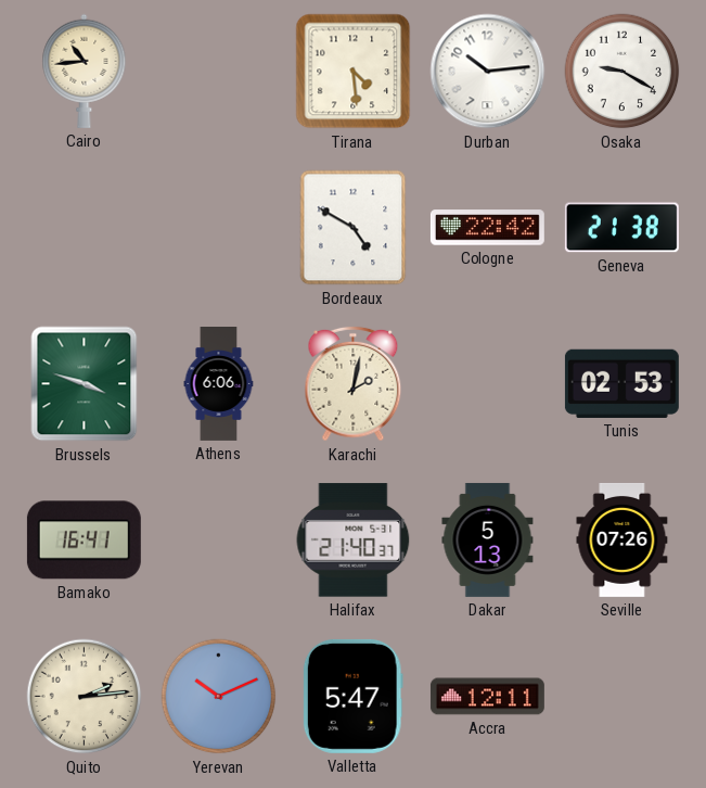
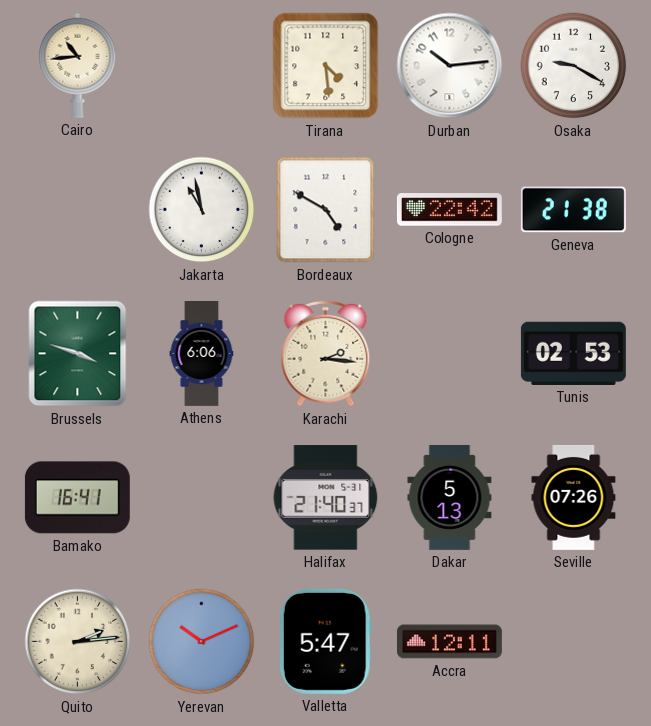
Jakarta: none -> 10:58
Karachi: 2:02 -> 2:16
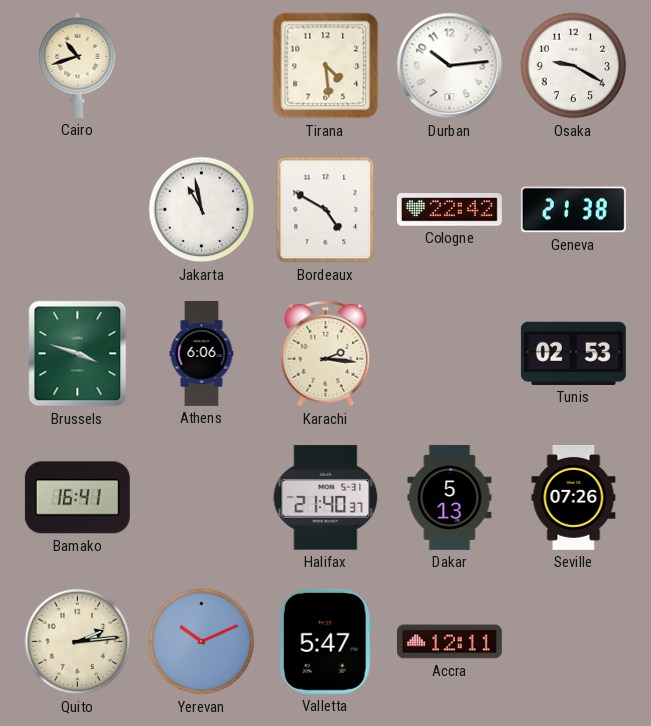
Cairo: 10:44 -> 10:42
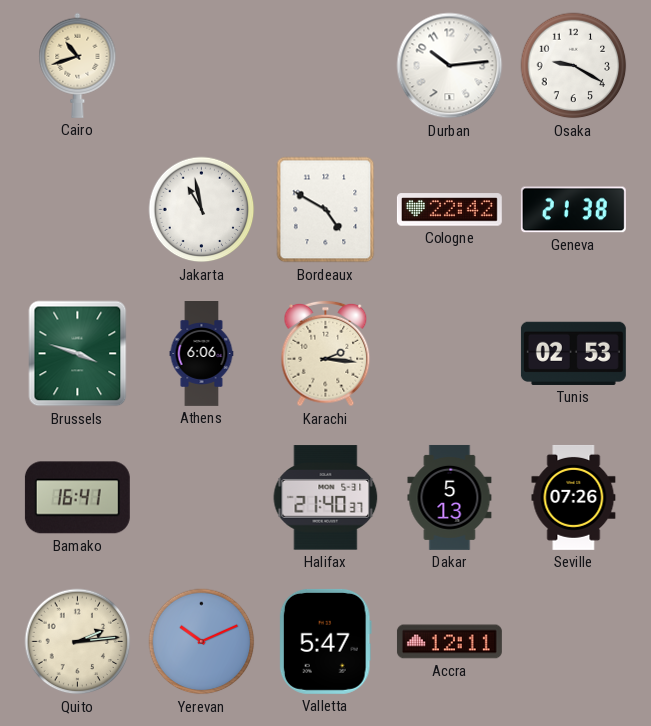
Tirana: 4:29 -> none
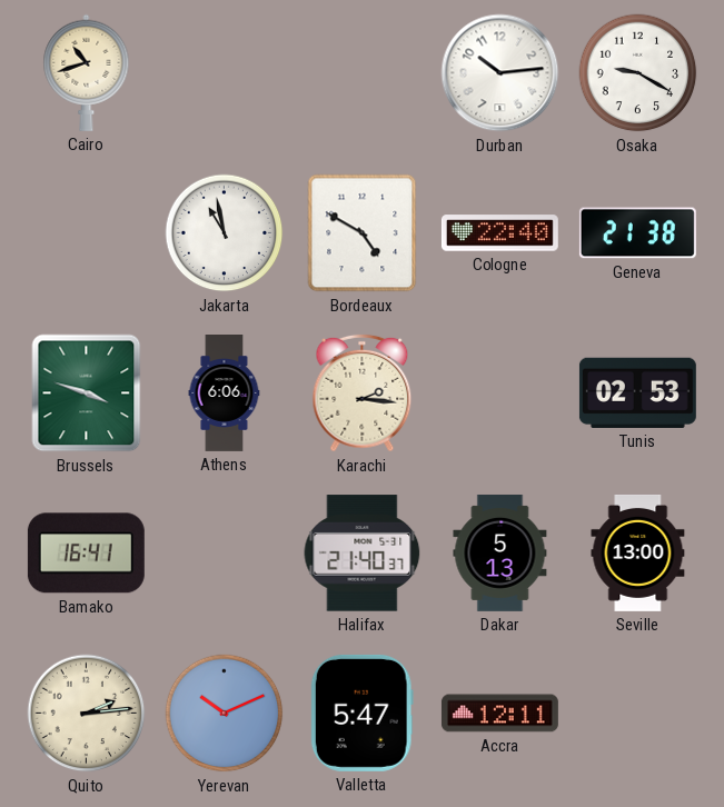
Cologne: 22:42 -> 22:40
Seville: 07:26 -> 13:00
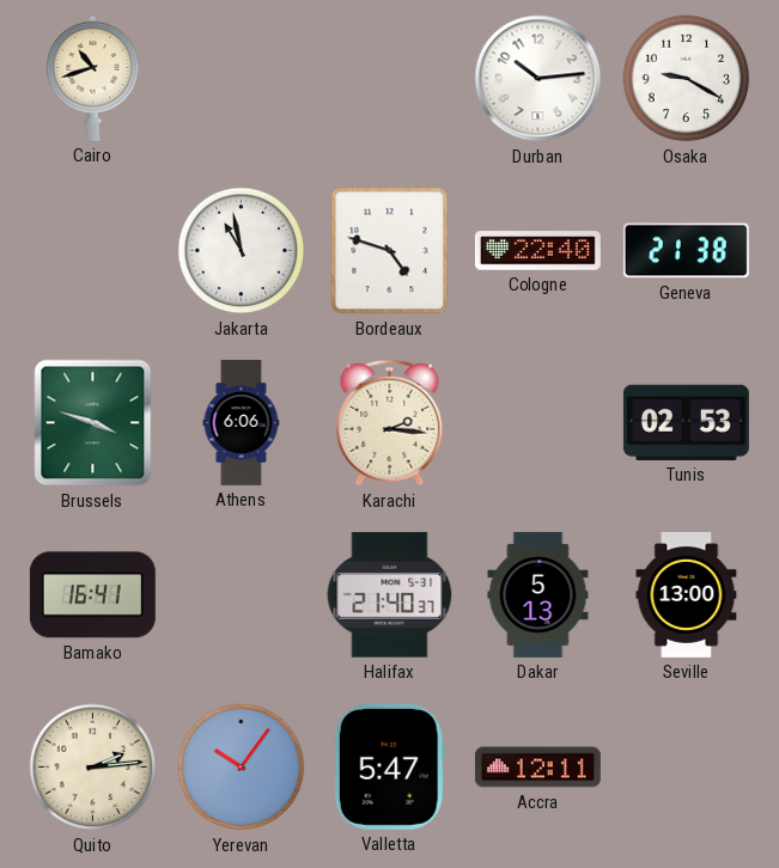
Bordeaux: 4:50 -> 4:48
Yerevan: 10:11 -> 10:06
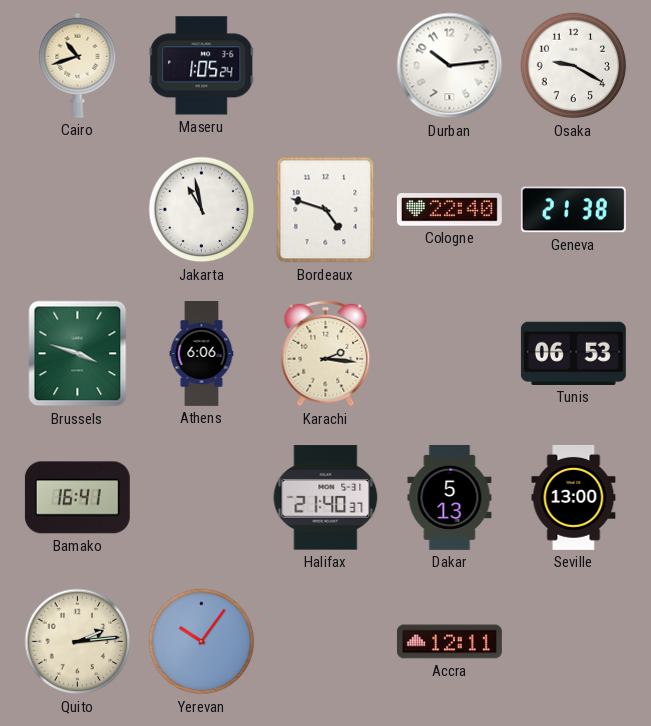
Maseru: none -> 1:05
Tunis: 02:53 -> 06:53
Valletta: 5:47 -> none
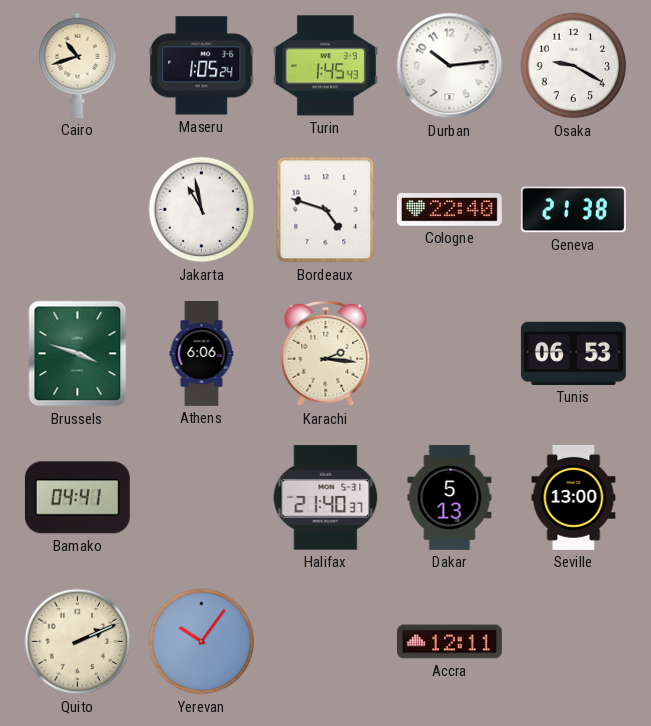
Turin: none -> 1:45
Bamako: 16:41 -> 04:41
Quito: 2:14 -> 2:11
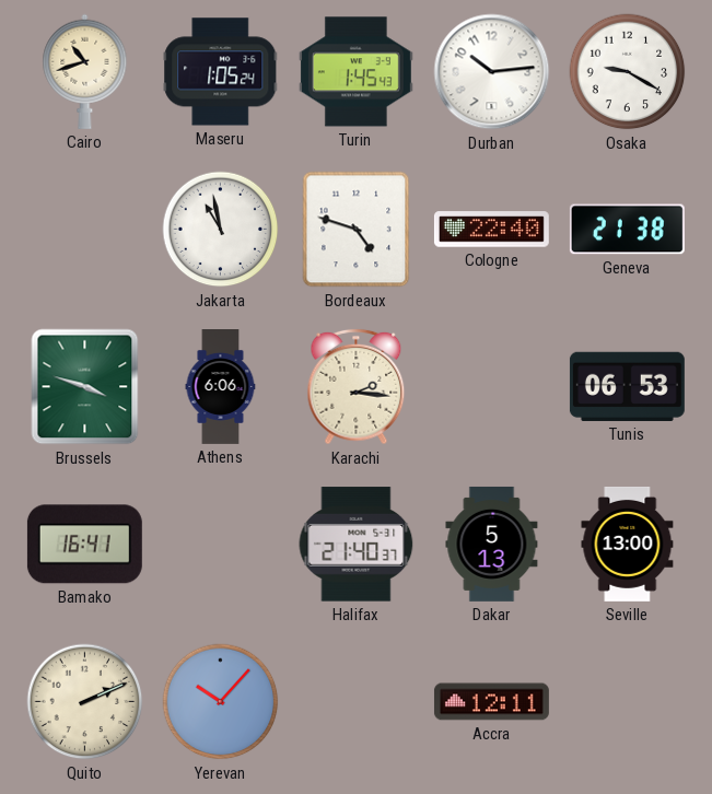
Bamako: 04:41 -> 16:41
Yerevan: 10:06 -> 10:07
